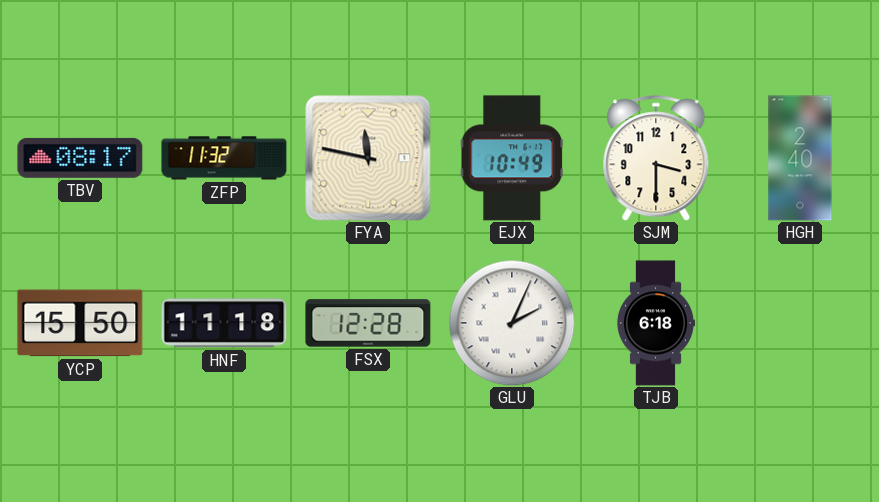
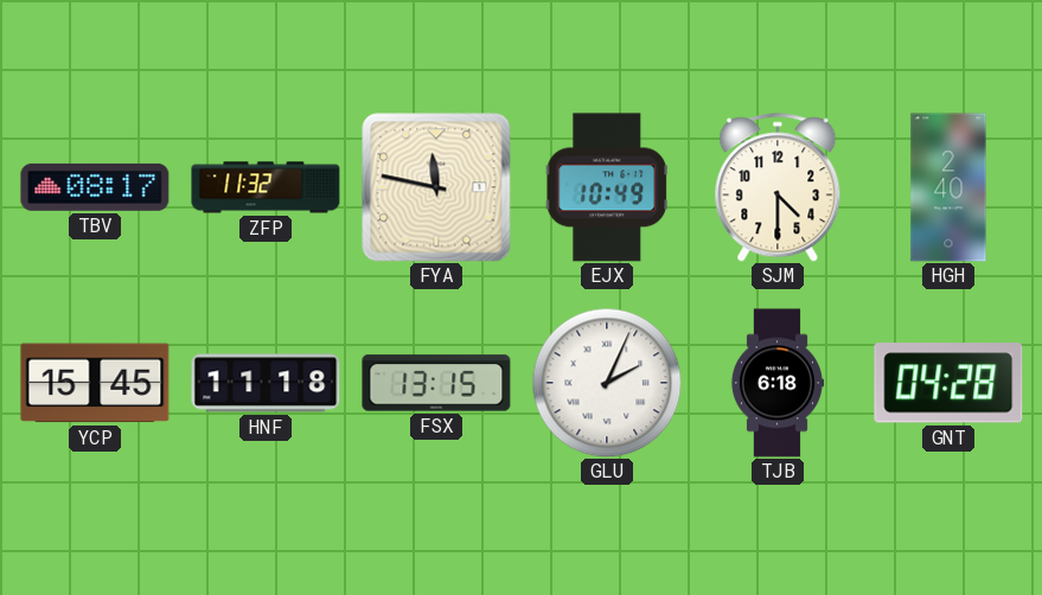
SJM: 3:30 -> 4:30
YCP: 15:50 -> 15:45
FSX: 12:28 -> 13:15
GNT: none -> 04:28
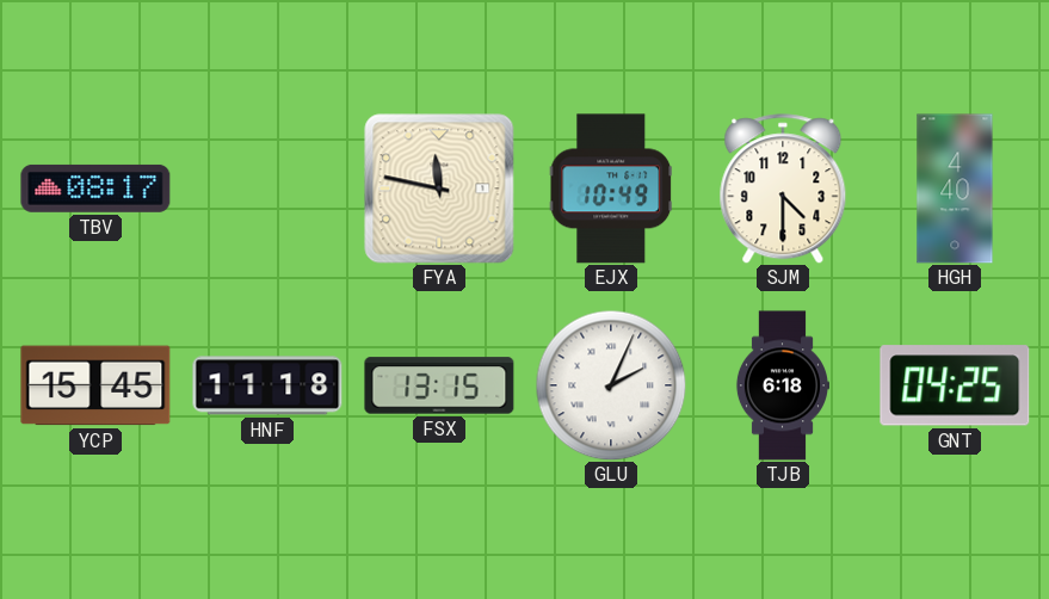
ZFP: 11:32 -> none
HGH: 2:40 -> 4:40
GNT: 04:28 -> 04:25
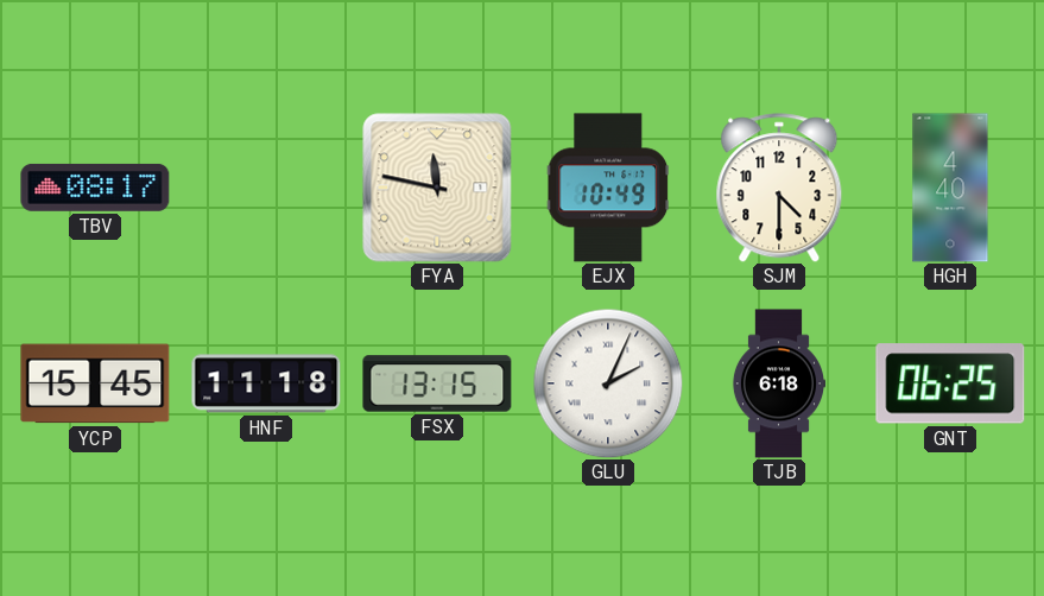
GNT: 04:25 -> 06:25
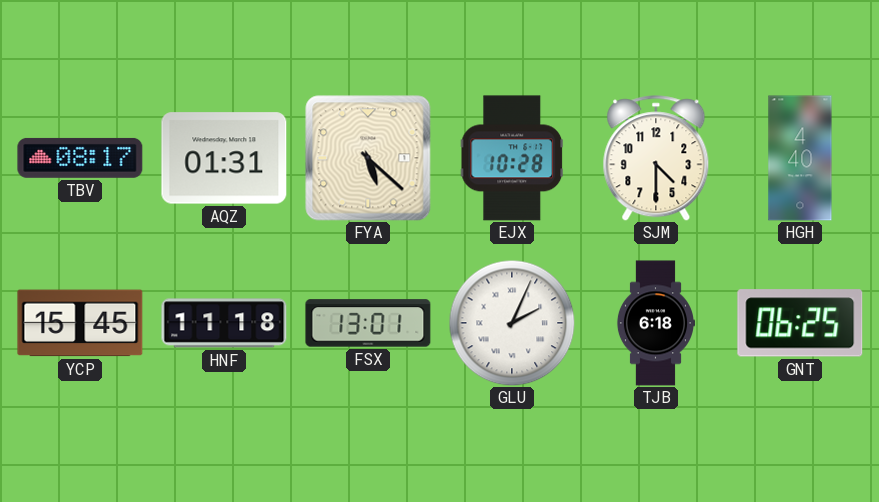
AQZ: none -> 01:31
FYA: 11:47 -> 5:22
EJX: 10:49 -> 10:28
FSX: 13:15 -> 13:01
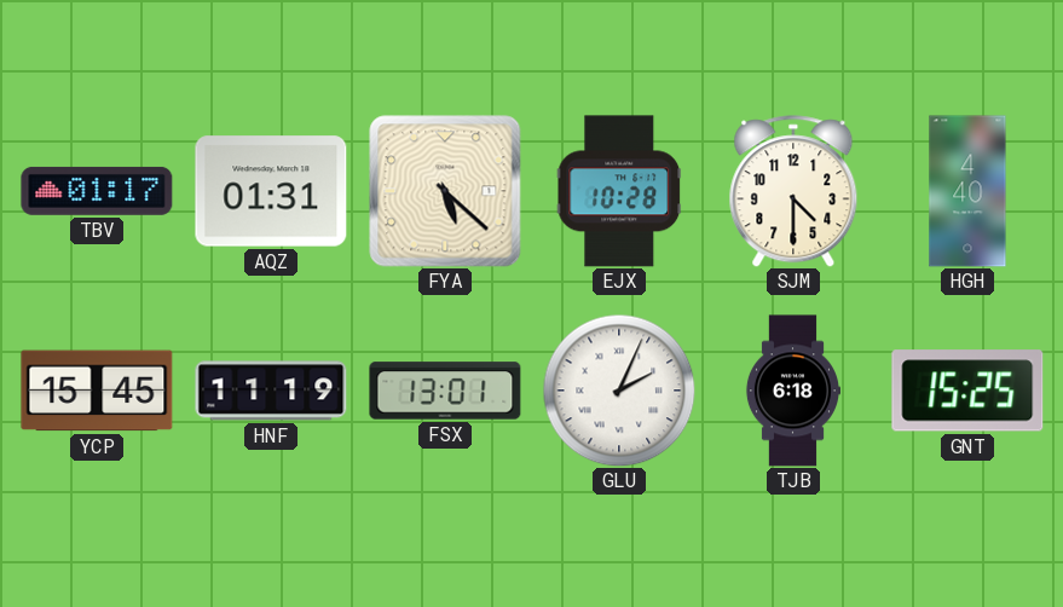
TBV: 08:17 -> 01:17
HNF: 11:18 -> 11:19
GNT: 06:25 -> 15:25
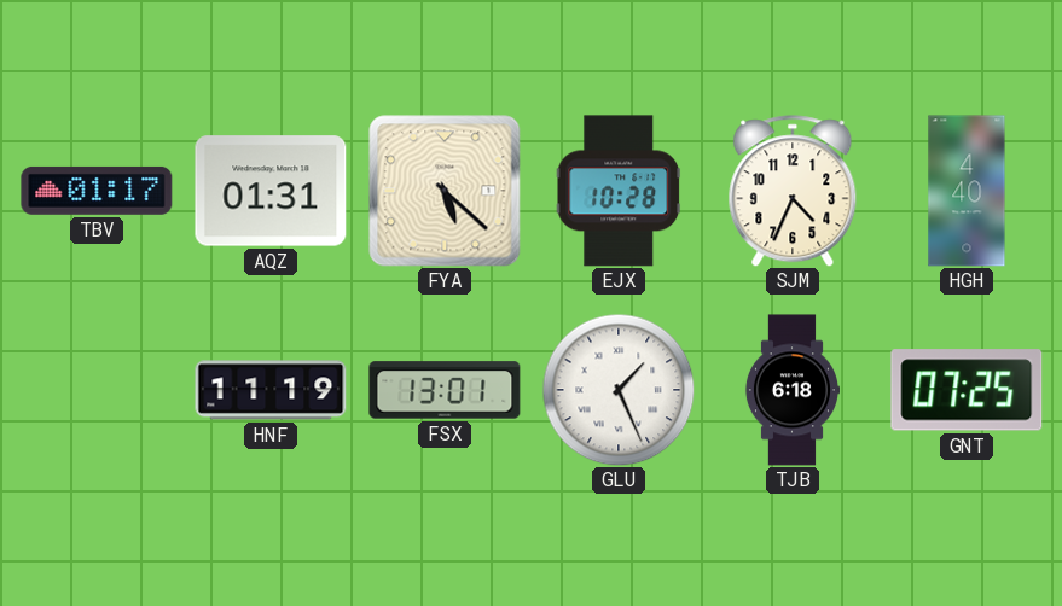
SJM: 4:30 -> 4:34
YCP: 15:45 -> none
GLU: 2:04 -> 1:26
GNT: 15:25 -> 07:25
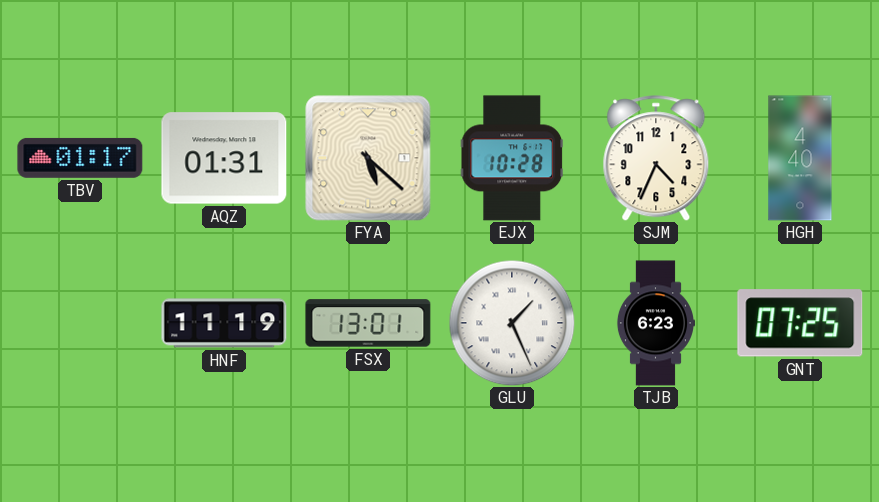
TJB: 6:18 -> 6:23
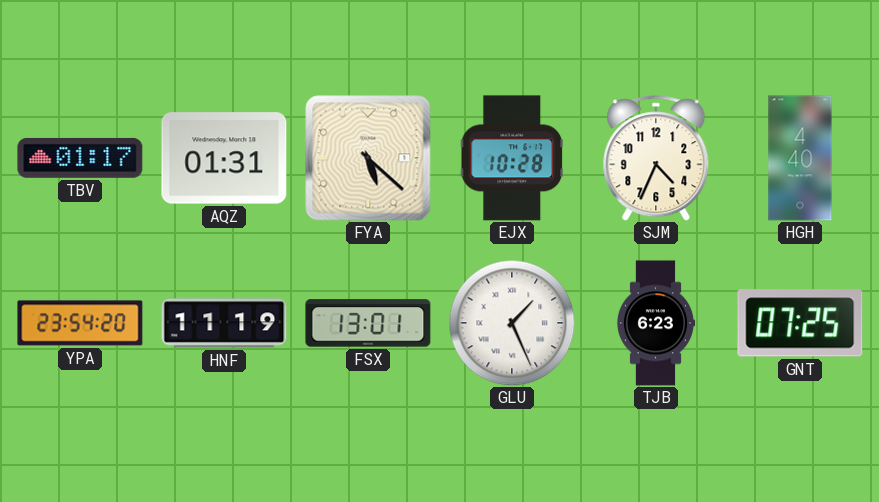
YPA: none -> 23:54
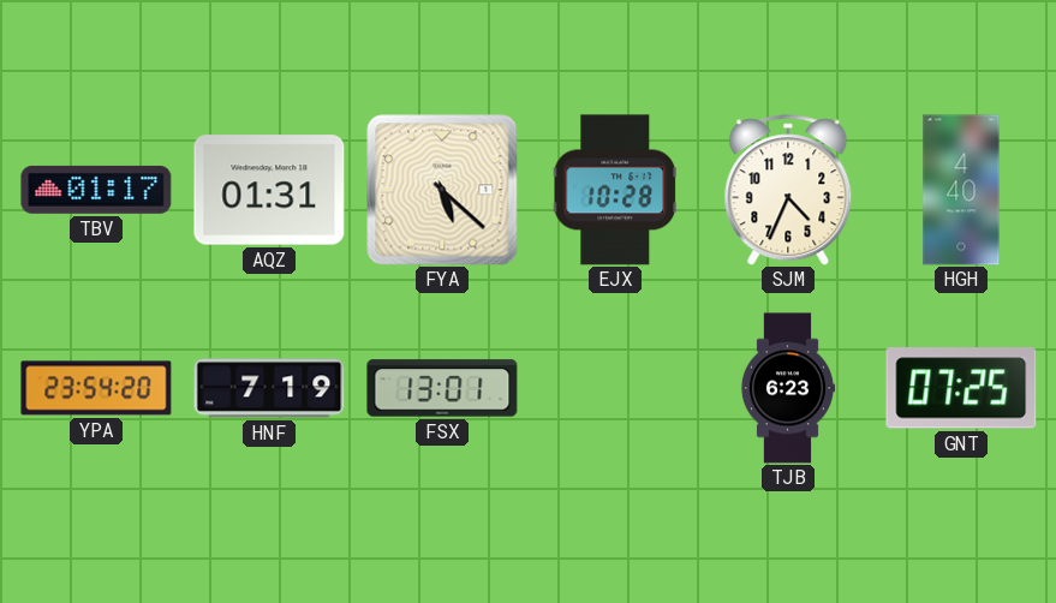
HNF: 11:19 -> 7:19
GLU: 1:26 -> none
